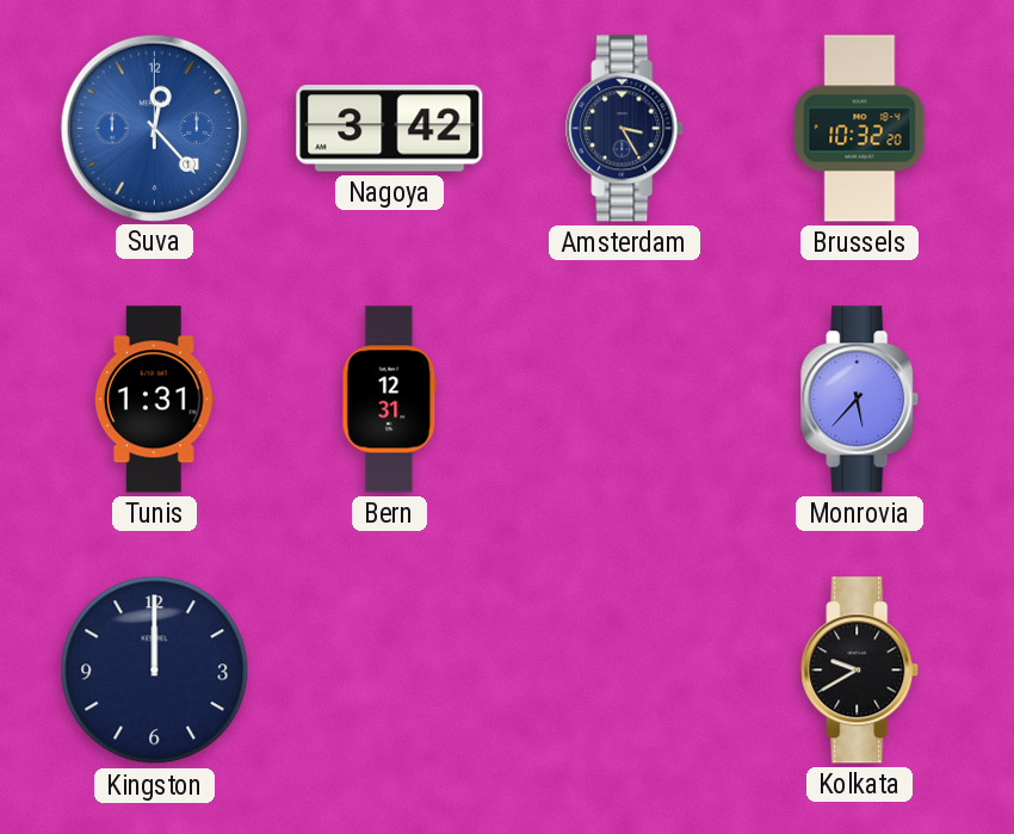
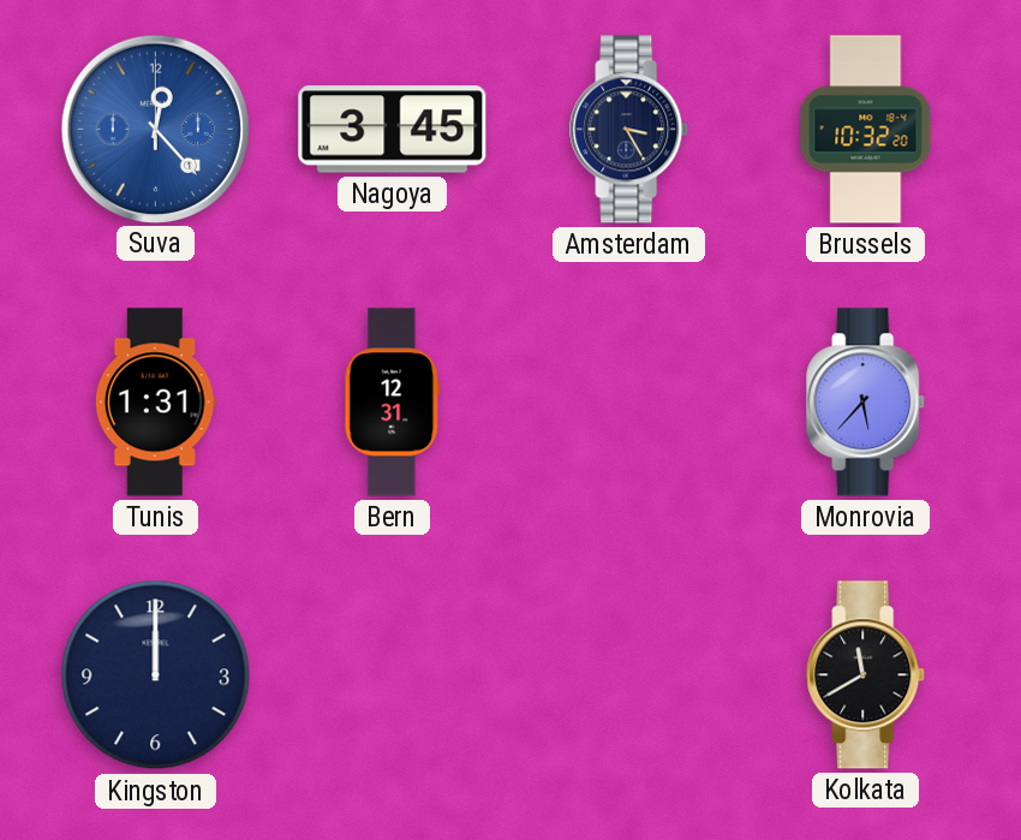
Nagoya: 3:42 -> 3:45
Kolkata: 9:40 -> 11:40
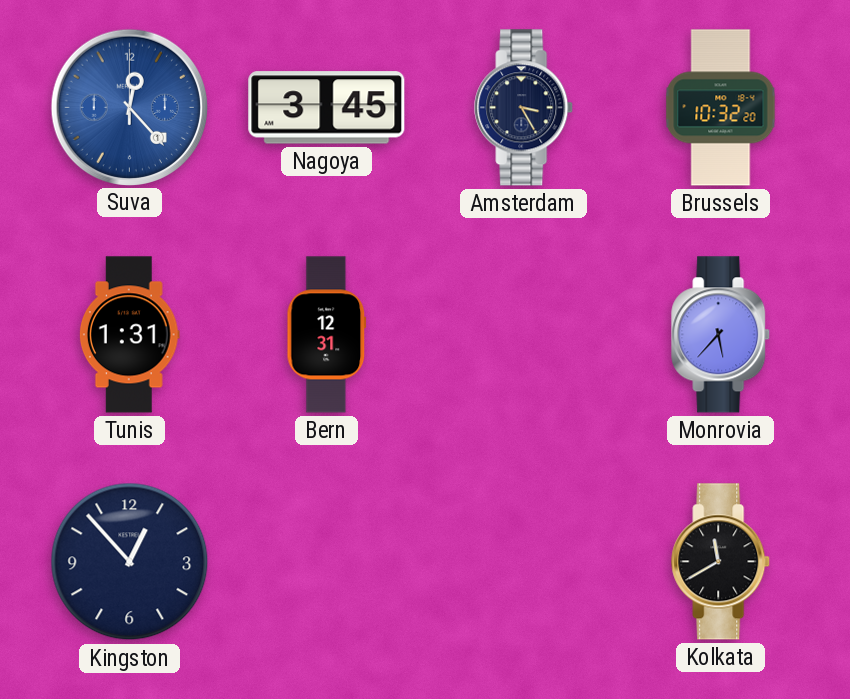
Kingston: 12:00 -> 12:53
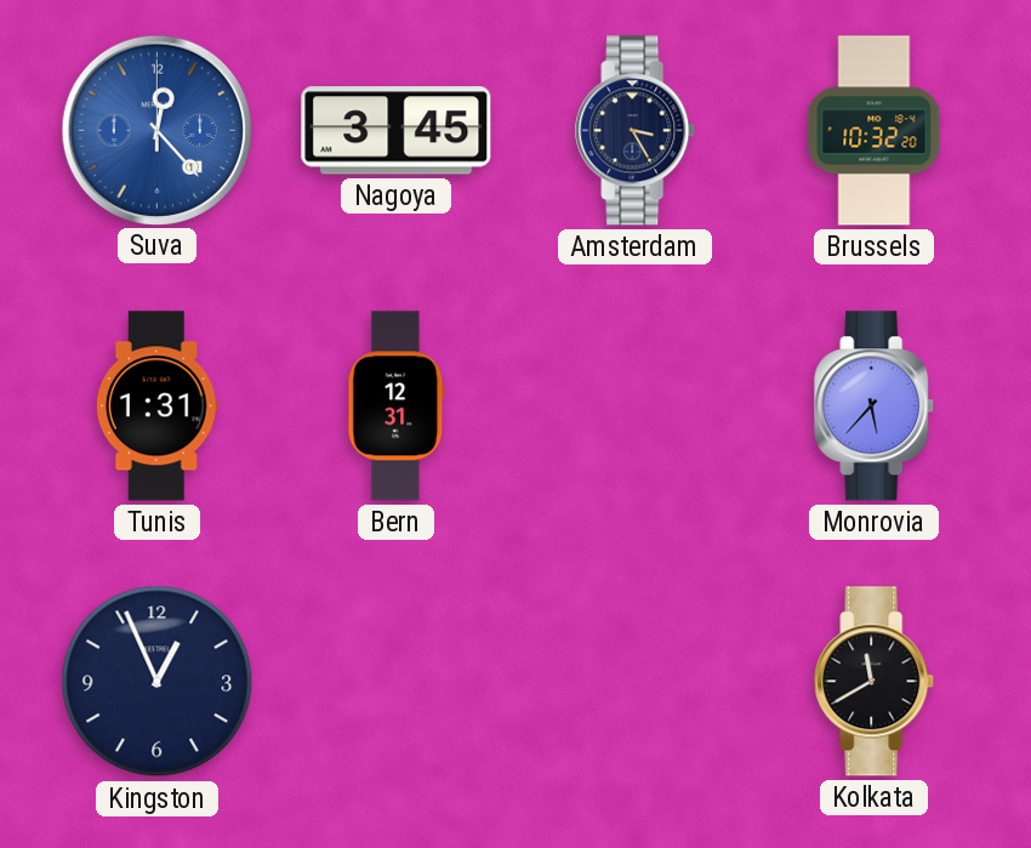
Kingston: 12:53 -> 12:56
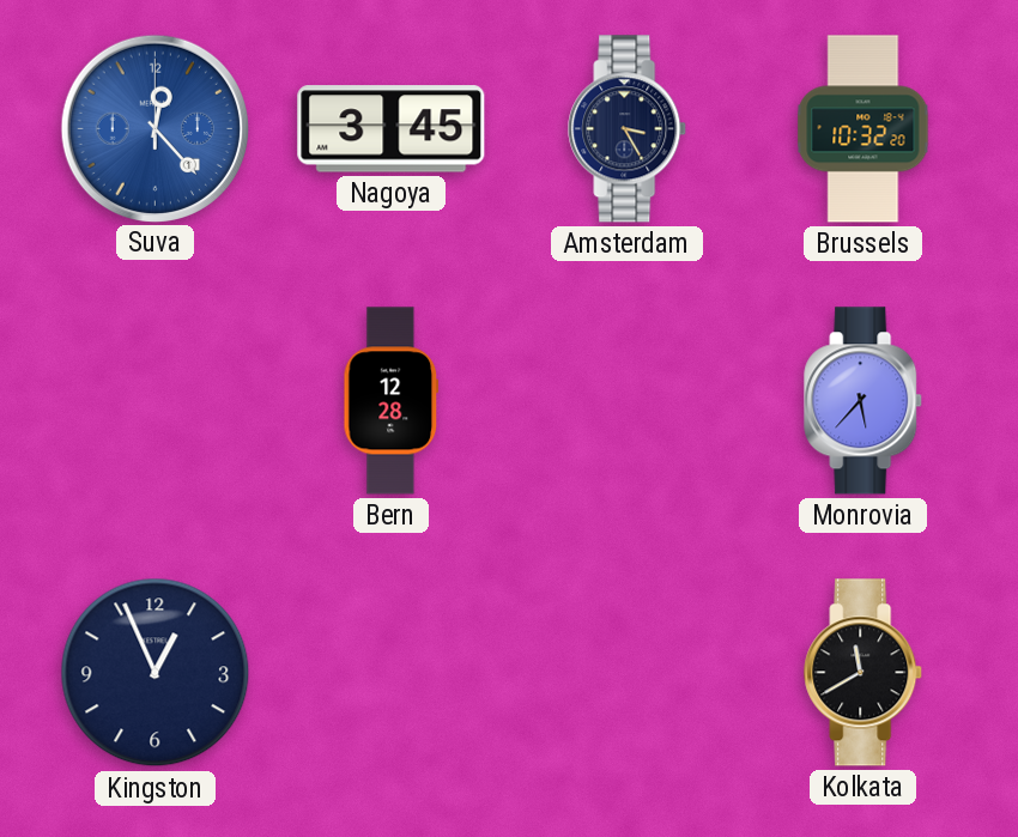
Tunis: 1:31 -> none
Bern: 12:31 -> 12:28
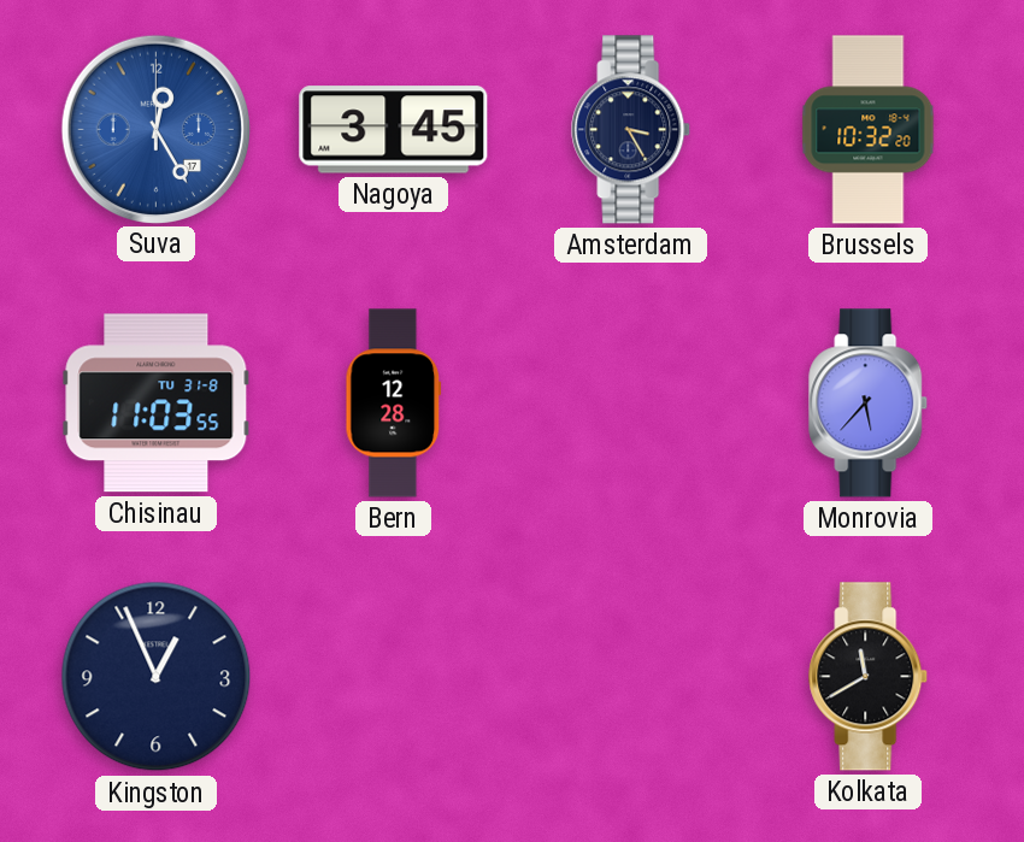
Suva: 12:23 -> 12:25
Chisinau: none -> 11:03
